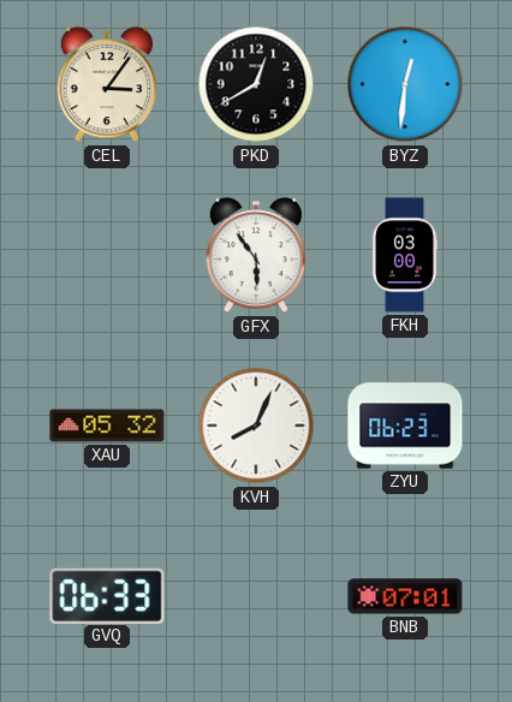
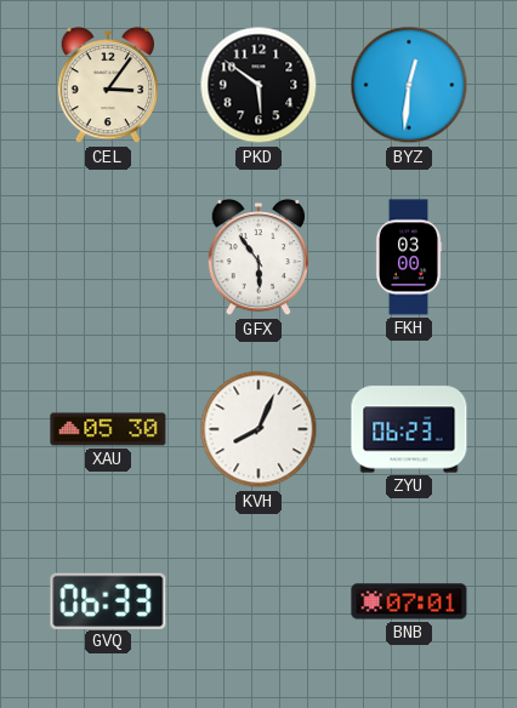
PKD: 12:40 -> 5:51
XAU: 05:32 -> 05:30
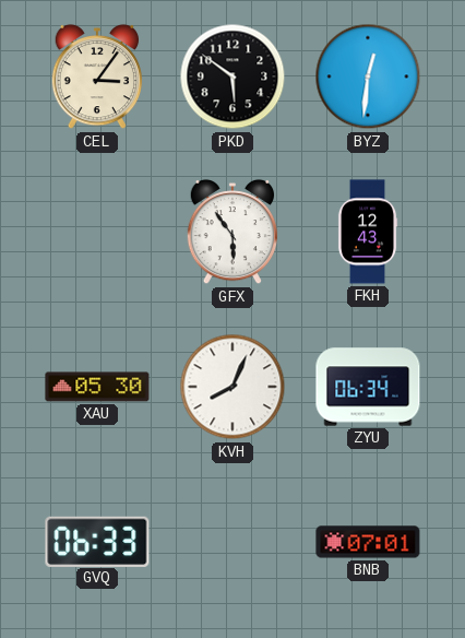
FKH: 03:00 -> 12:43
ZYU: 06:23 -> 06:34
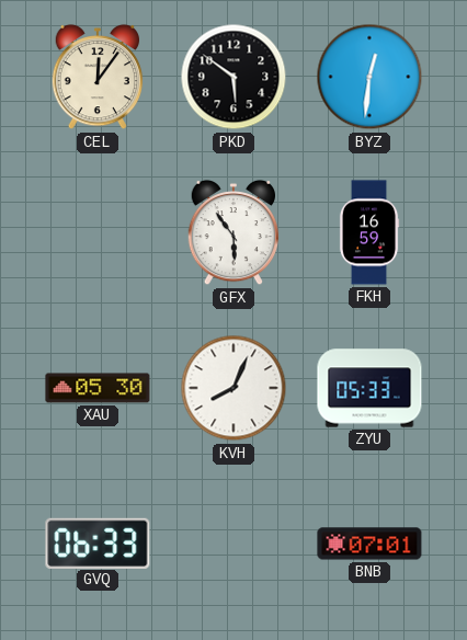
CEL: 3:06 -> 12:06
FKH: 12:43 -> 16:59
ZYU: 06:34 -> 05:33
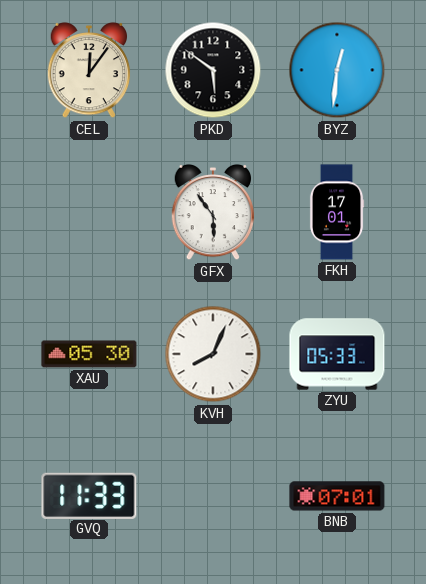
FKH: 16:59 -> 17:01
GVQ: 06:33 -> 11:33
